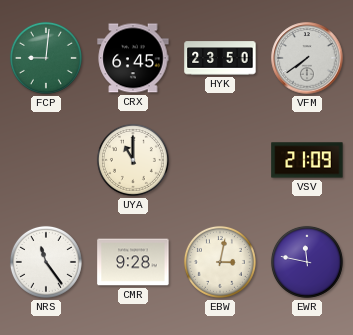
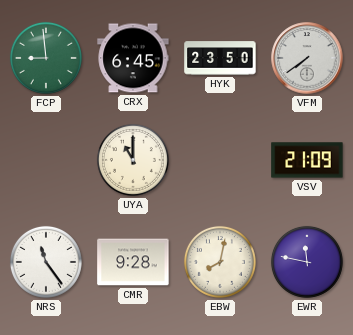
FCP: 9:01 -> 8:59
EBW: 3:02 -> 8:02
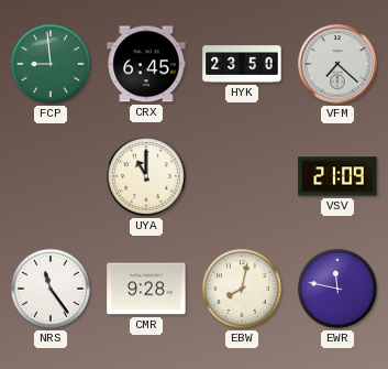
VFM: 7:39 -> 7:22
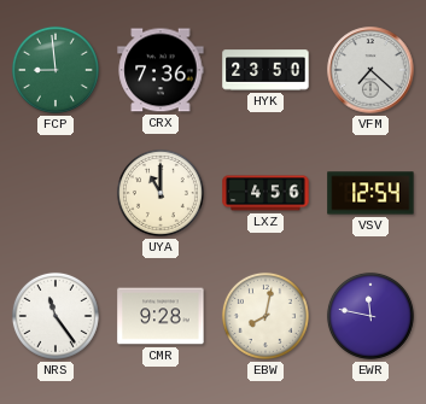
CRX: 6:45 -> 7:36
LXZ: none -> 4:56
VSV: 21:09 -> 12:54
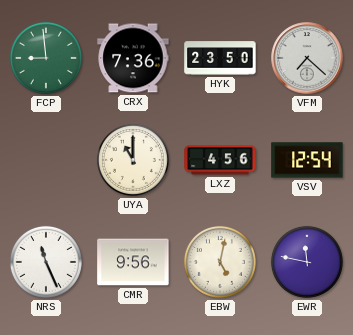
NRS: 11:24 -> 11:26
CMR: 9:28 -> 9:56
EBW: 8:02 -> 5:02
